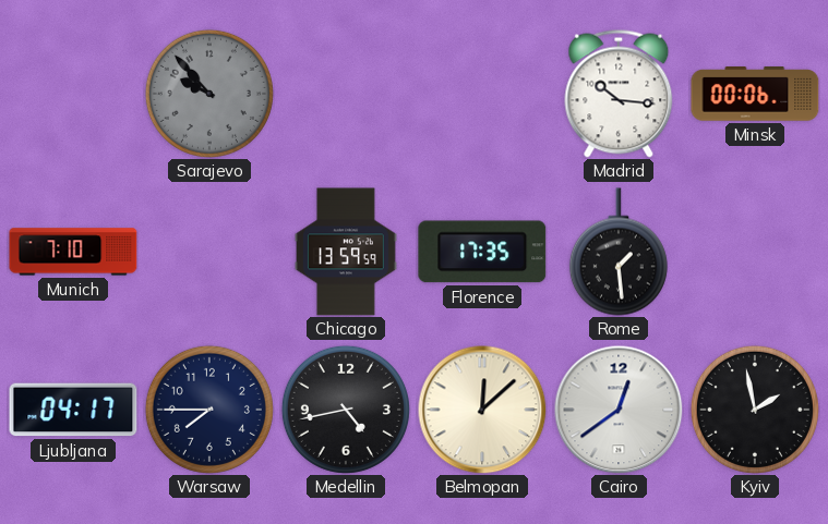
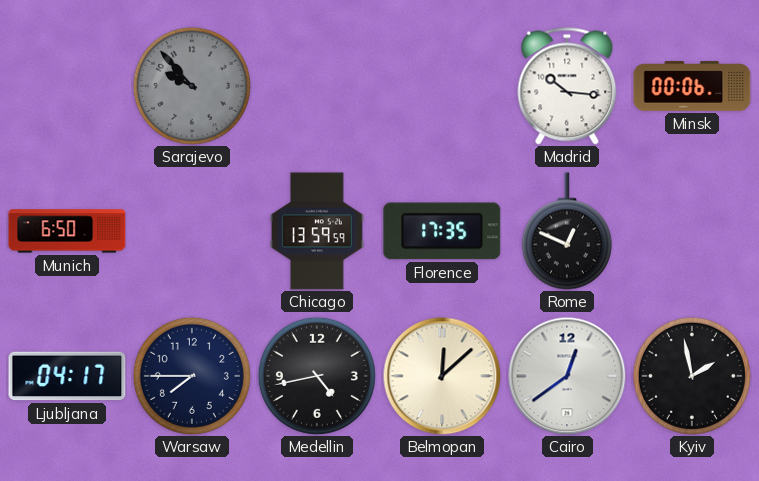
Munich: 7:10 -> 6:50
Rome: 1:29 -> 12:49
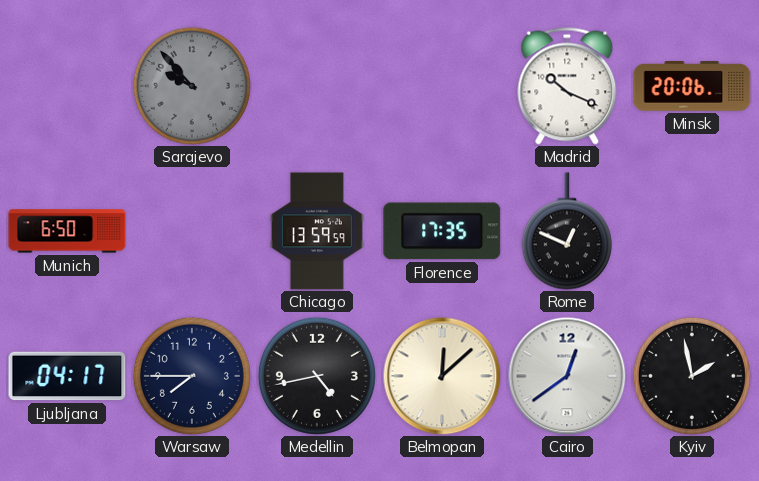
Madrid: 10:16 -> 10:19
Minsk: 00:06 -> 20:06
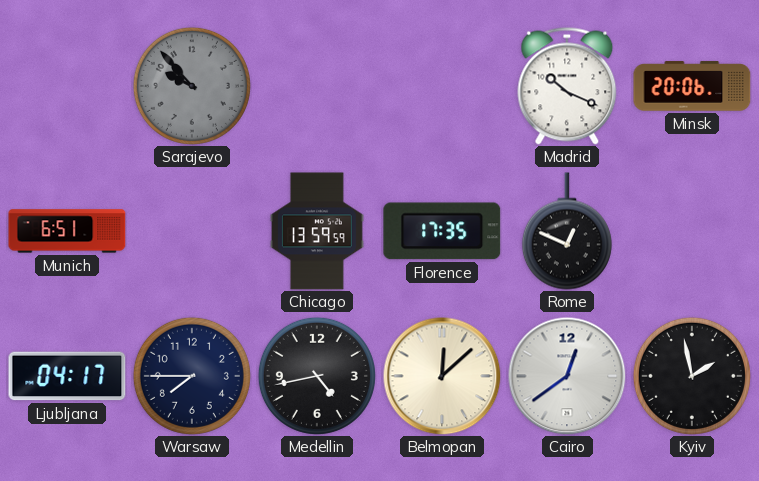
Munich: 6:50 -> 6:51
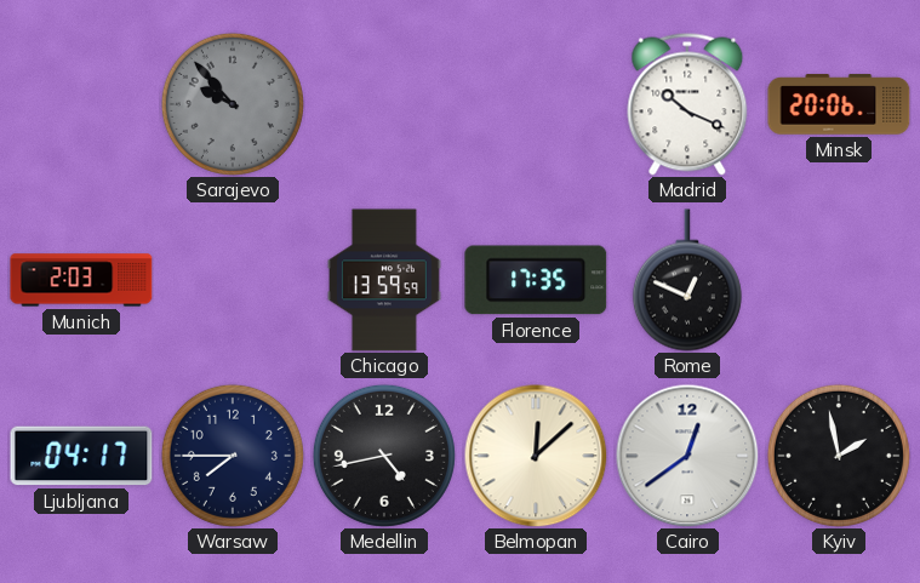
Munich: 6:51 -> 2:03
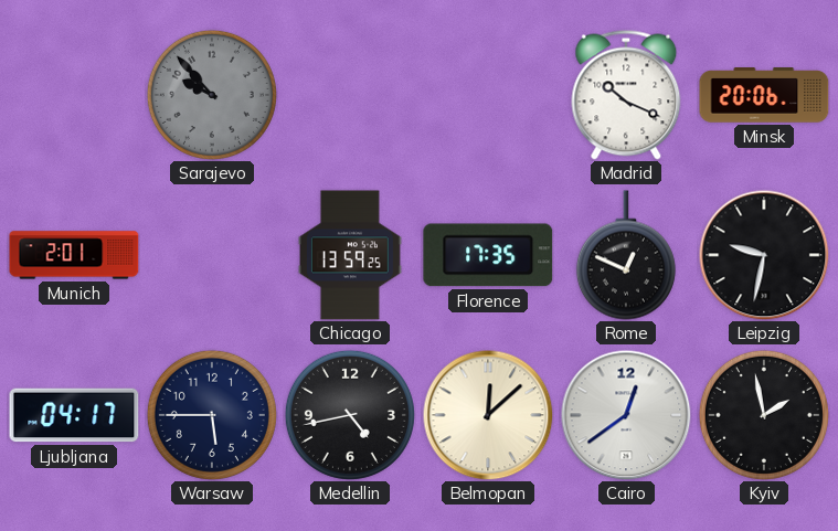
Munich: 2:03 -> 2:01
Chicago: 13:59:59 -> 13:59:25
Leipzig: none -> 9:32
Warsaw: 7:45 -> 5:45
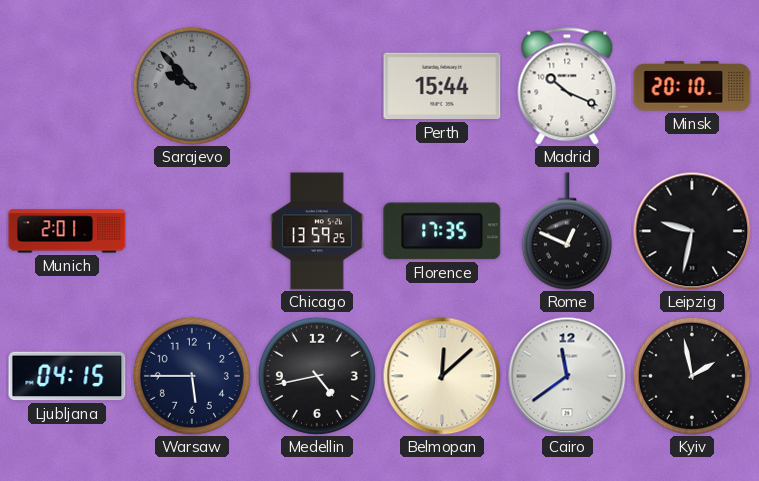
Perth: none -> 15:44
Minsk: 20:06 -> 20:10
Ljubljana: 04:17 -> 04:15
Cairo: 12:39 -> 11:39
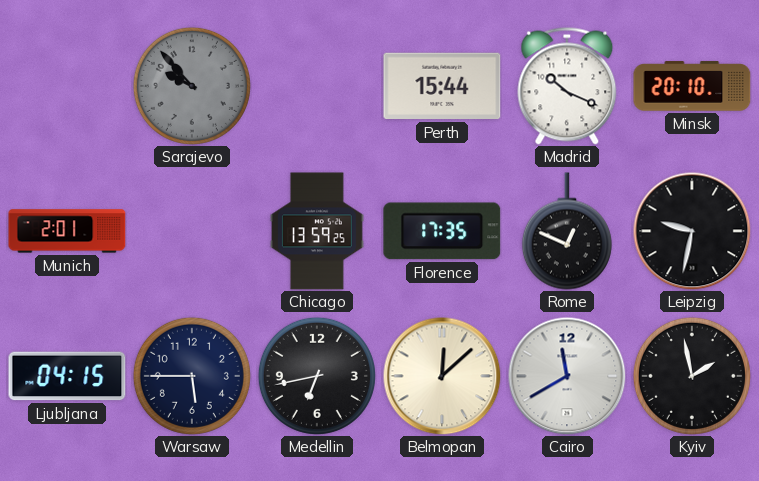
Medellin: 4:43 -> 6:43
Cairo: 11:39 -> 11:40
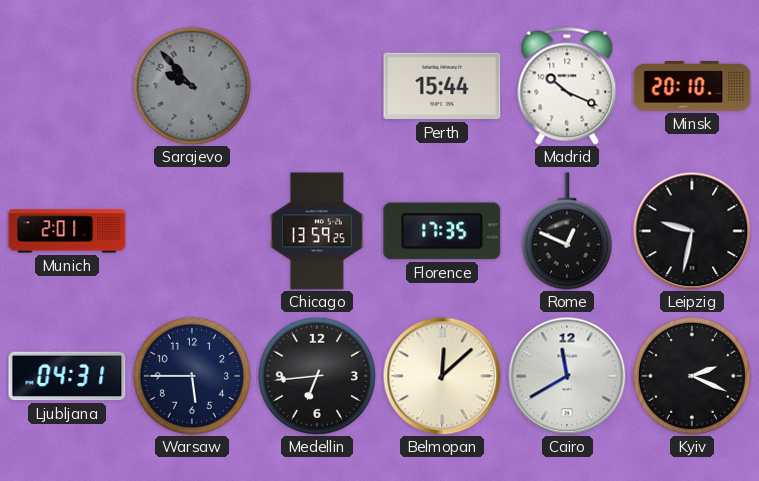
Ljubljana: 04:15 -> 04:31
Medellin: 6:43 -> 6:44
Kyiv: 1:58 -> 2:19
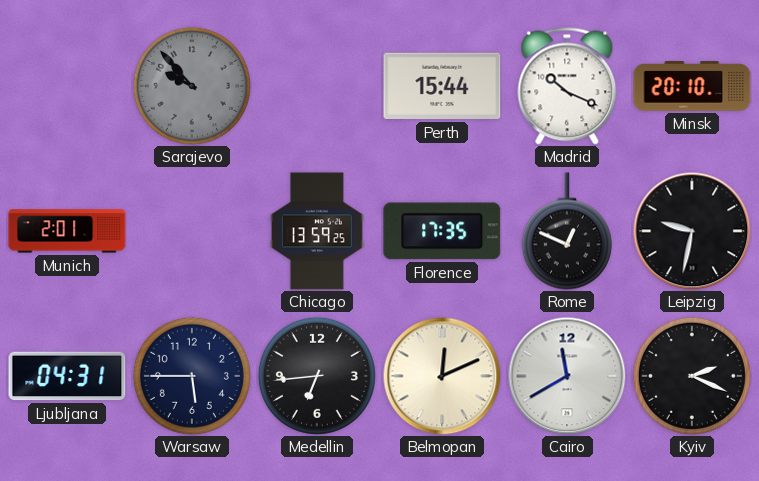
Belmopan: 12:08 -> 12:11
